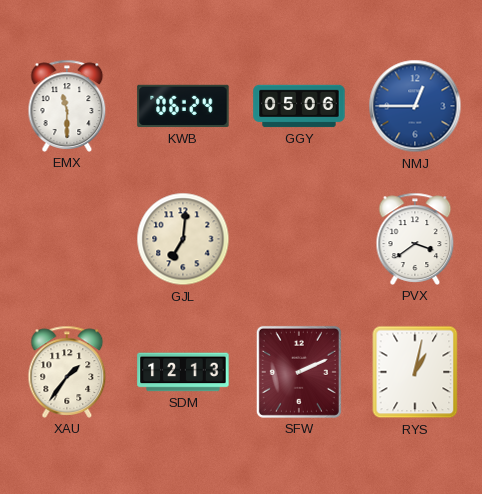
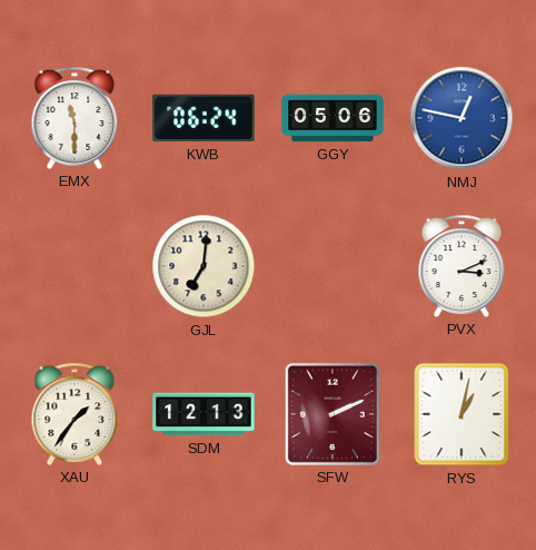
NMJ: 12:45 -> 12:47
PVX: 3:39 -> 3:11
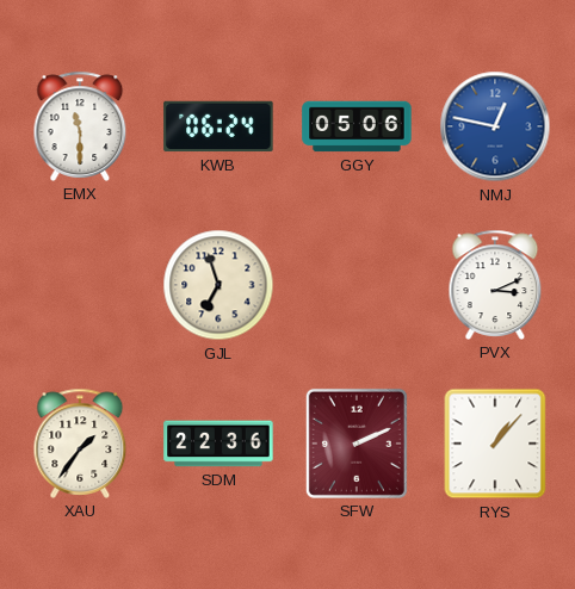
GJL: 7:01 -> 6:57
SDM: 12:13 -> 22:36
RYS: 1:02 -> 1:07
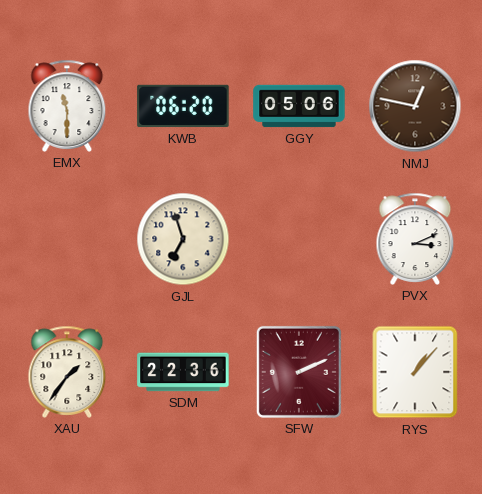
KWB: 06:24 -> 06:20
NMJ dial: blue -> brown
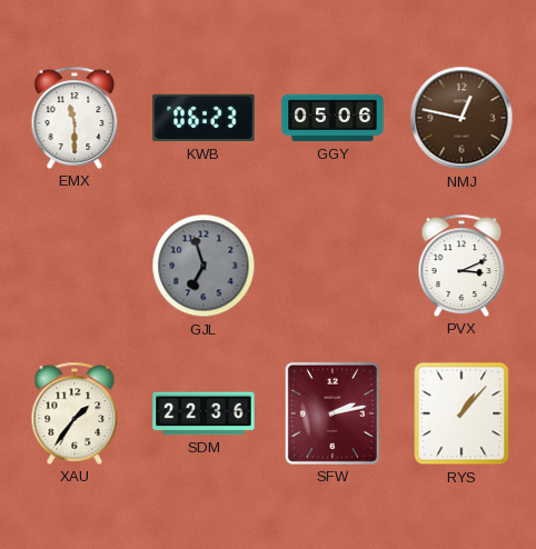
KWB: 06:20 -> 06:23
GJL dial: cream -> grey
SFW: 2:11 -> 2:13
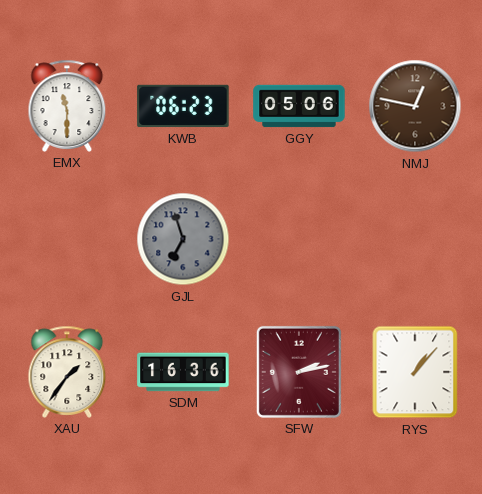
PVX: 3:11 -> none
SDM: 22:36 -> 16:36
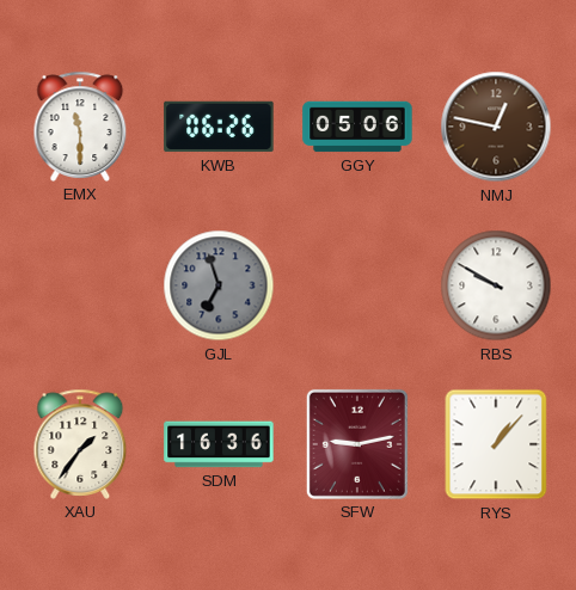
KWB: 06:23 -> 06:26
RBS: none -> 9:50
SFW: 2:13 -> 9:13
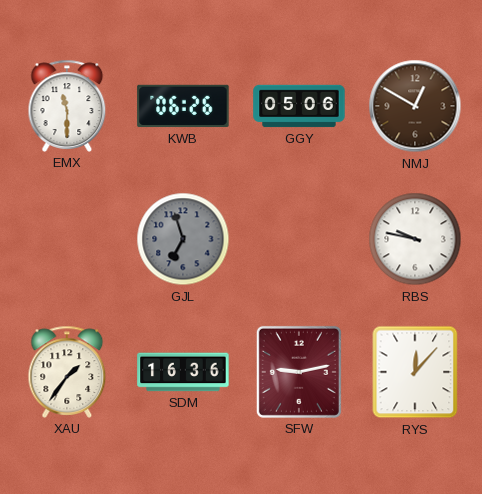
NMJ: 12:47 -> 12:50
RBS: 9:50 -> 9:47
RYS: 1:07 -> 12:07
